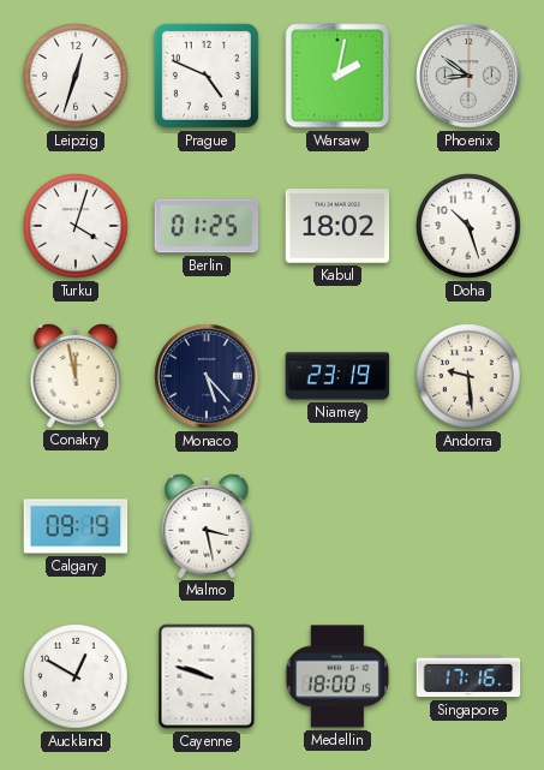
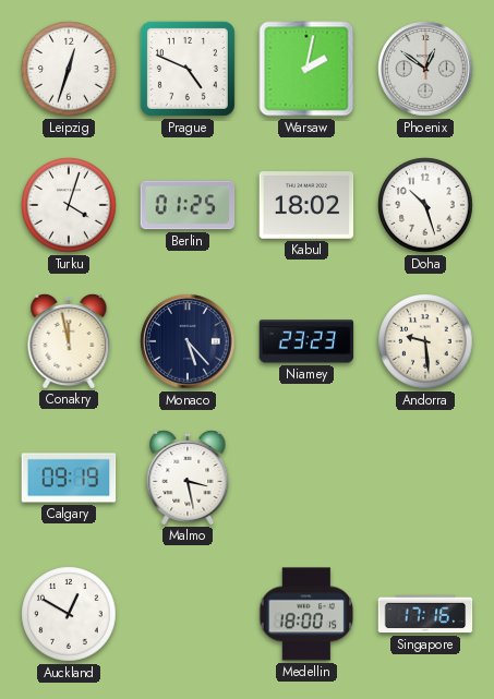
Phoenix: 8:51 -> 12:51
Niamey: 23:19 -> 23:23
Cayenne: 9:48 -> none
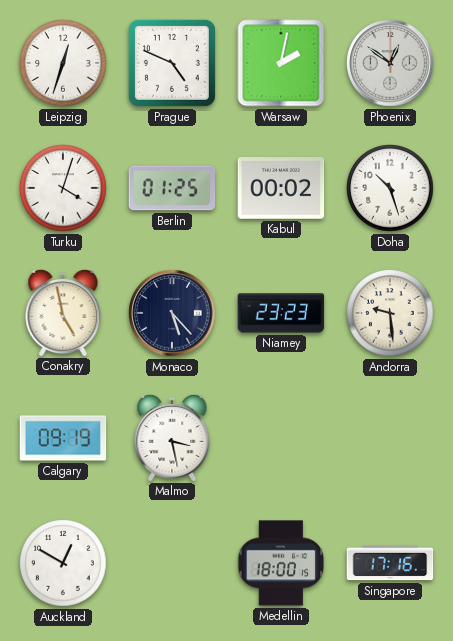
Kabul: 18:02 -> 00:02
Conakry: 11:58 -> 4:58
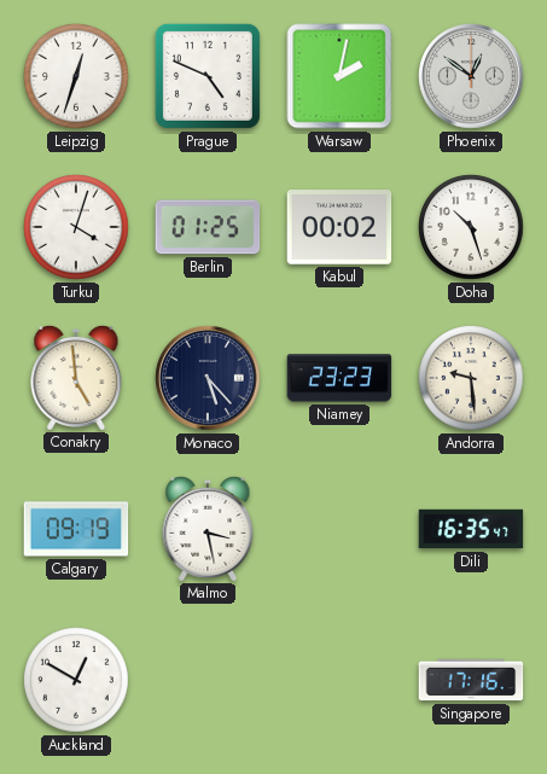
Conakry: 4:58 -> 4:59
Dili: none -> 16:35
Medellin: 18:00 -> none
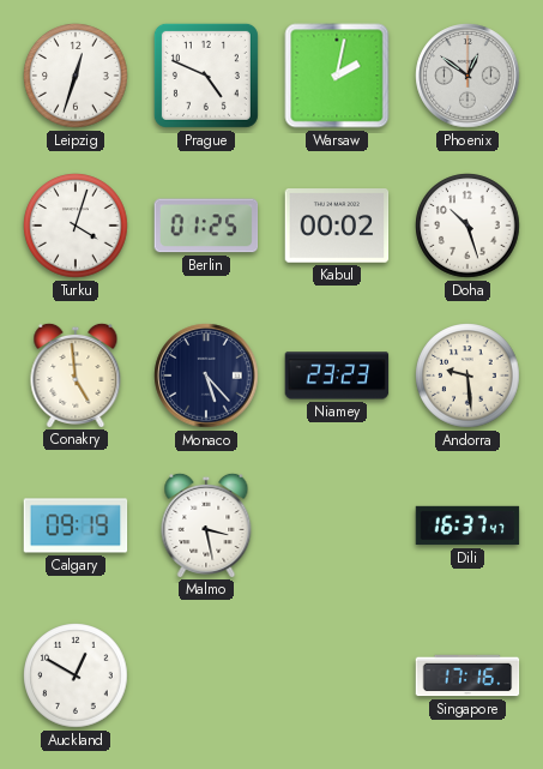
Dili: 16:35 -> 16:37
